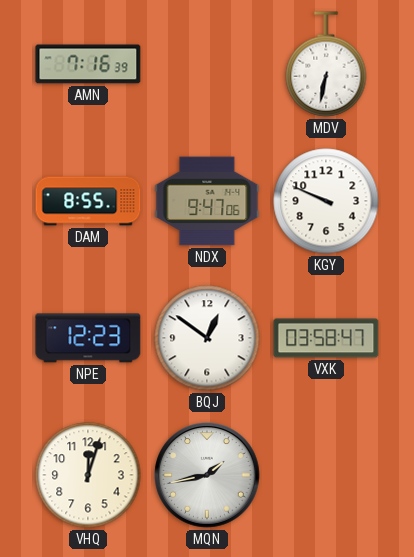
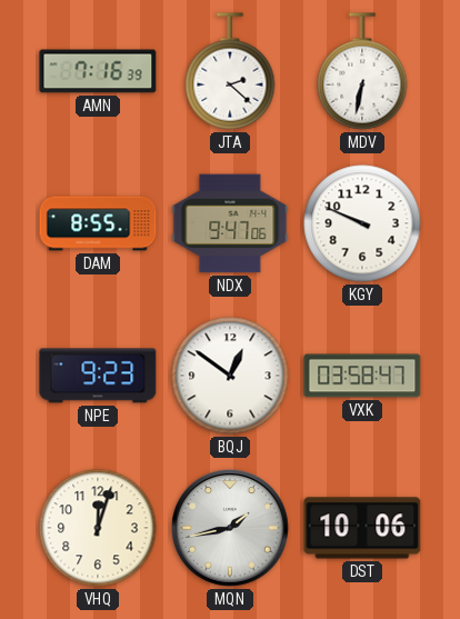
JTA: none -> 2:22
NPE: 12:23 -> 9:23
DST: none -> 10:06
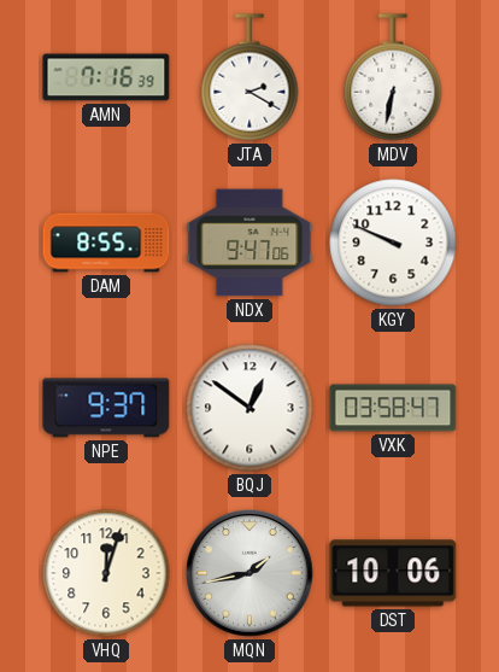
JTA: 2:22 -> 2:20
NPE: 9:23 -> 9:37
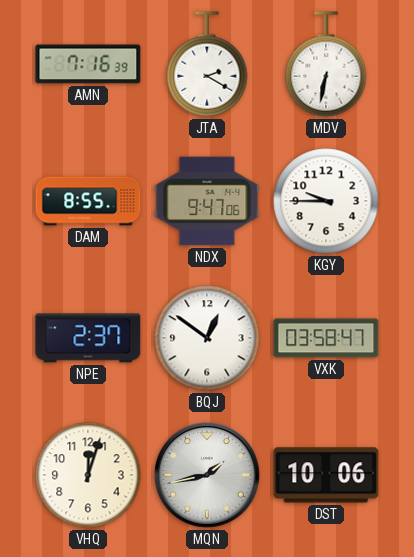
KGY: 9:49 -> 9:45
NPE: 9:37 -> 2:37
